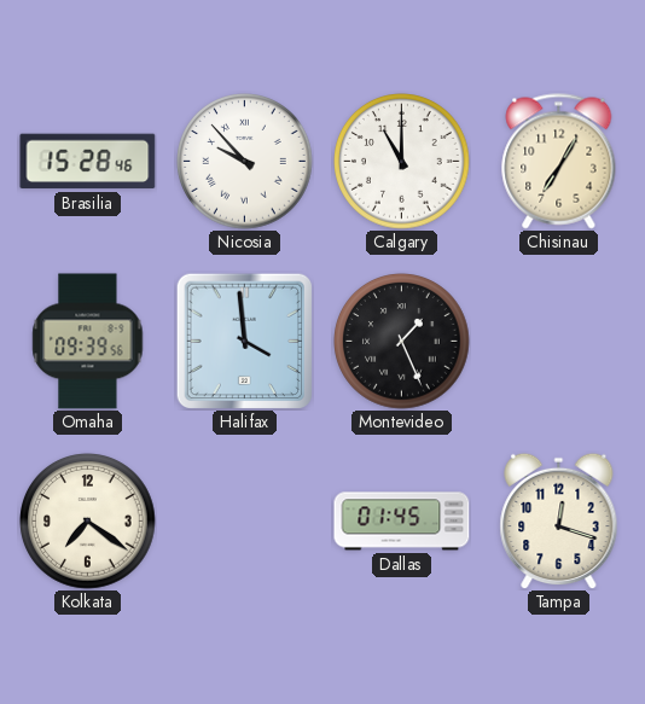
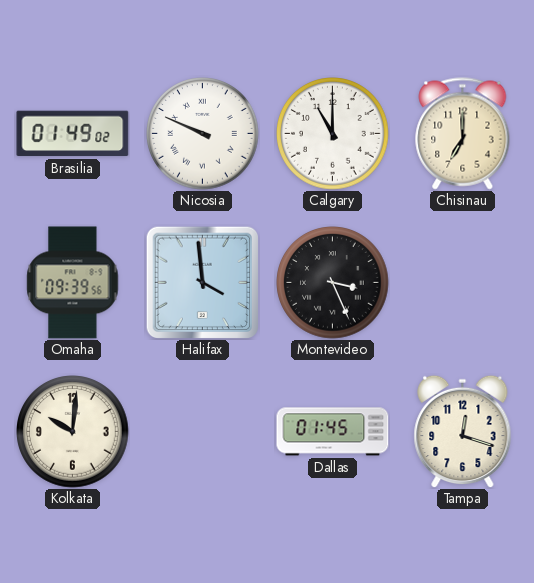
Brasilia: 15:28 -> 01:49
Nicosia: 9:53 -> 9:49
Chisinau: 7:05 -> 7:00
Montevideo: 1:26 -> 3:26
Kolkata: 7:21 -> 10:01
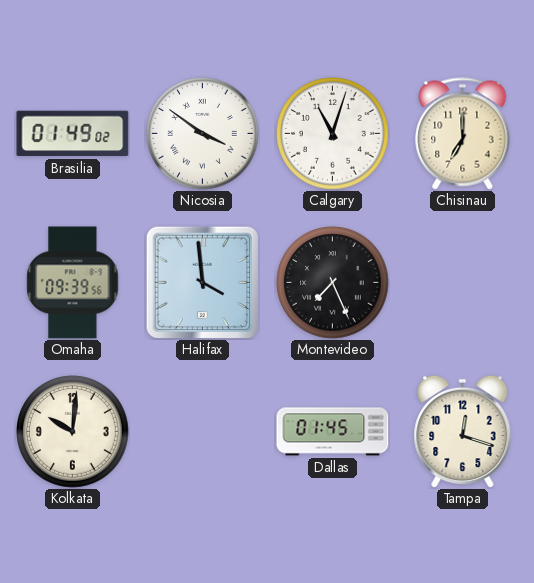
Nicosia: 9:49 -> 3:51
Calgary: 11:00 -> 11:03
Montevideo: 3:26 -> 7:26
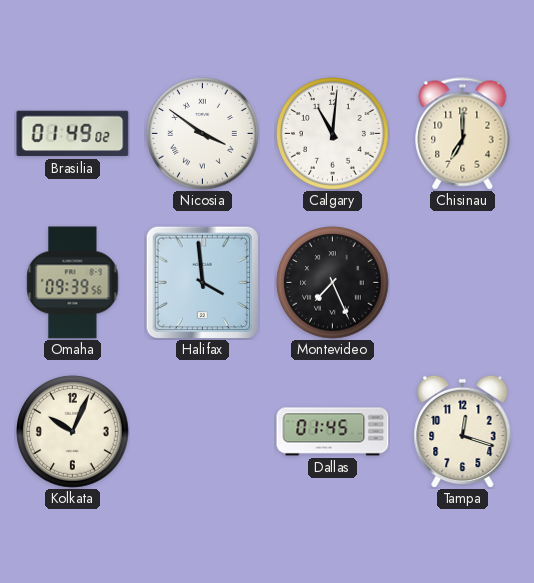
Calgary: 11:03 -> 11:01
Kolkata: 10:01 -> 10:04
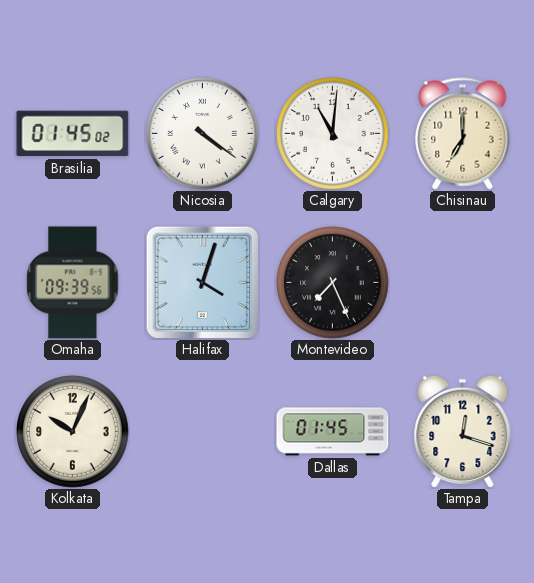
Brasilia: 01:49 -> 01:45
Nicosia: 3:51 -> 4:21
Halifax: 3:59 -> 4:03
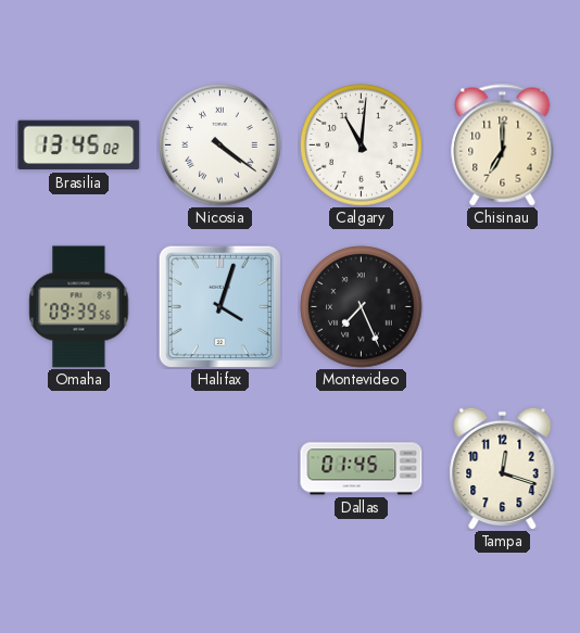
Brasilia: 01:45 -> 13:45
Kolkata: 10:04 -> none
